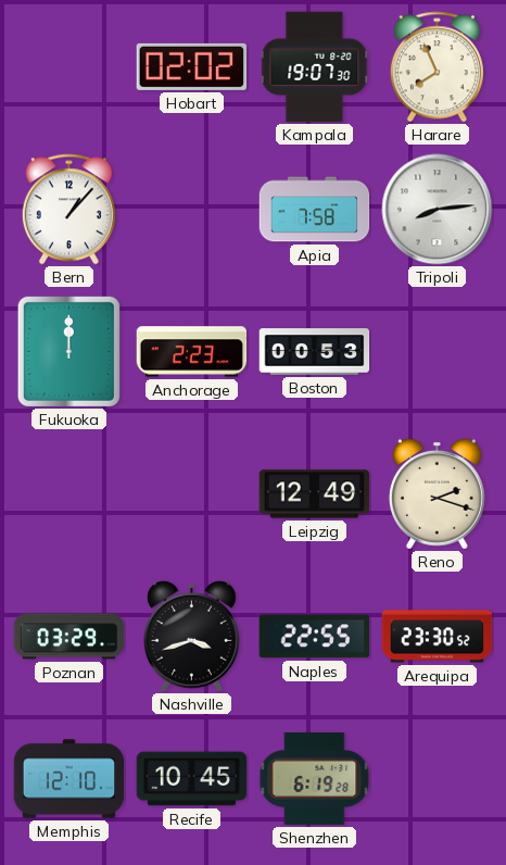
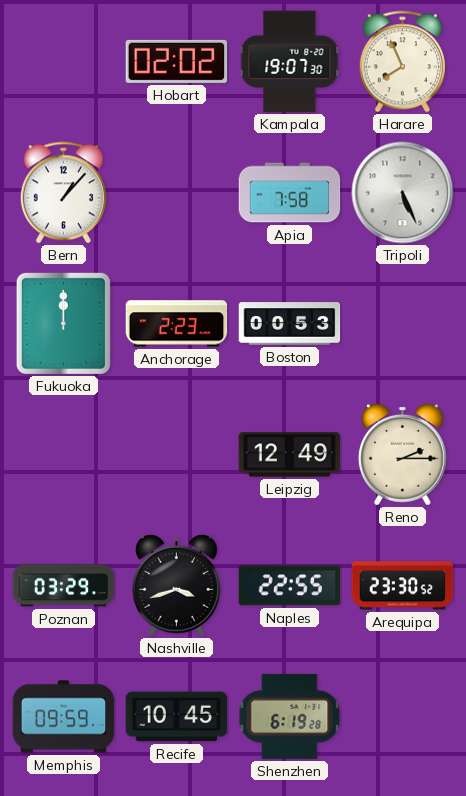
Tripoli: 8:14 -> 5:26
Reno: 2:18 -> 2:15
Memphis: 12:10 -> 09:59
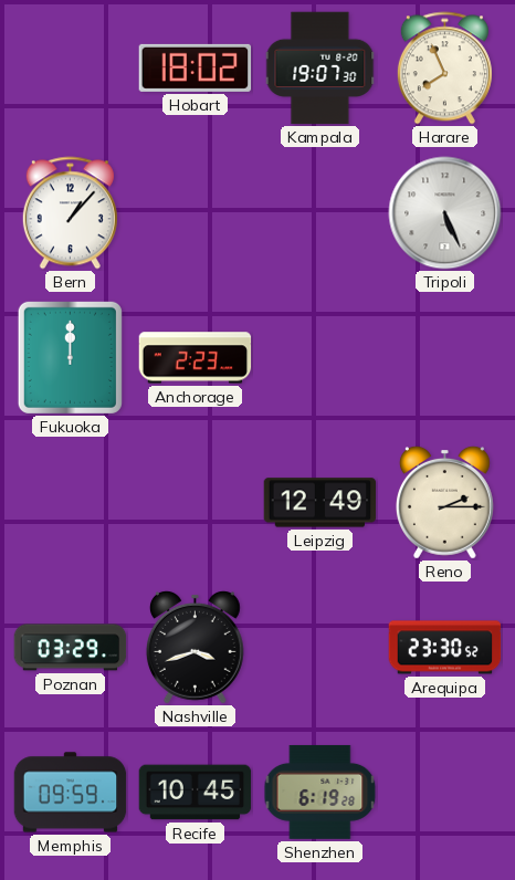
Hobart: 02:02 -> 18:02
Apia: 7:58 -> none
Boston: 00:53 -> none
Naples: 22:55 -> none
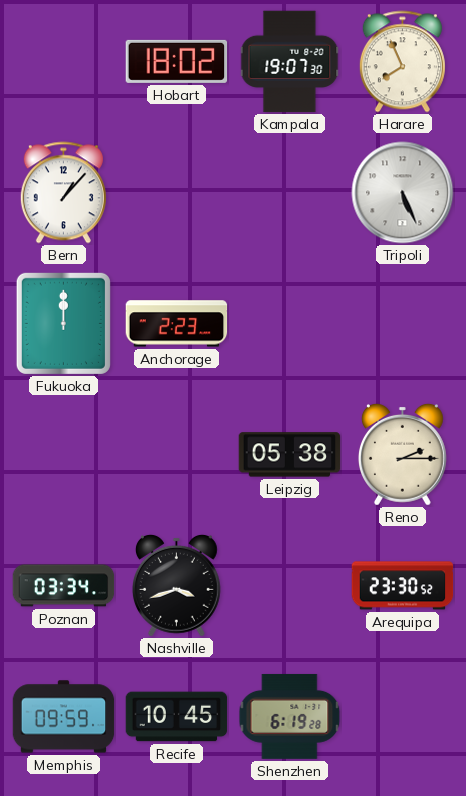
Leipzig: 12:49 -> 05:38
Poznan: 03:29 -> 03:34
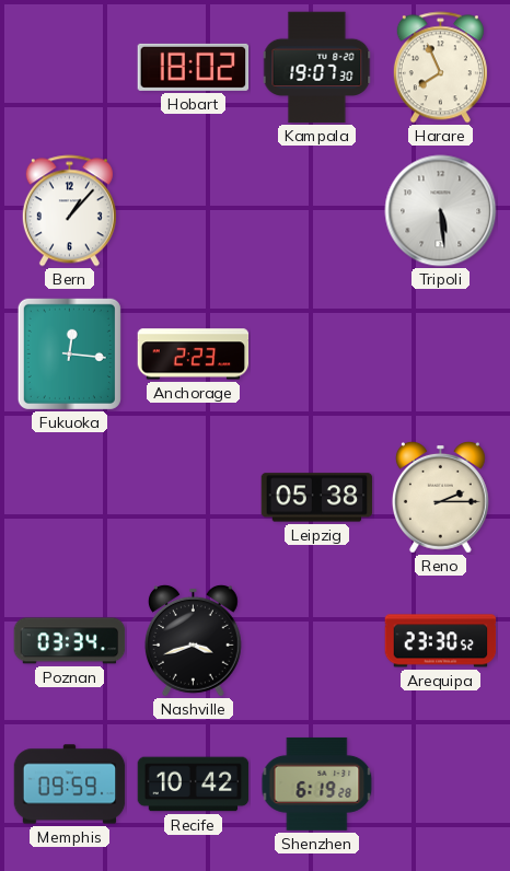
Tripoli: 5:26 -> 5:29
Fukuoka: 12:00 -> 12:16
Recife: 10:45 -> 10:42
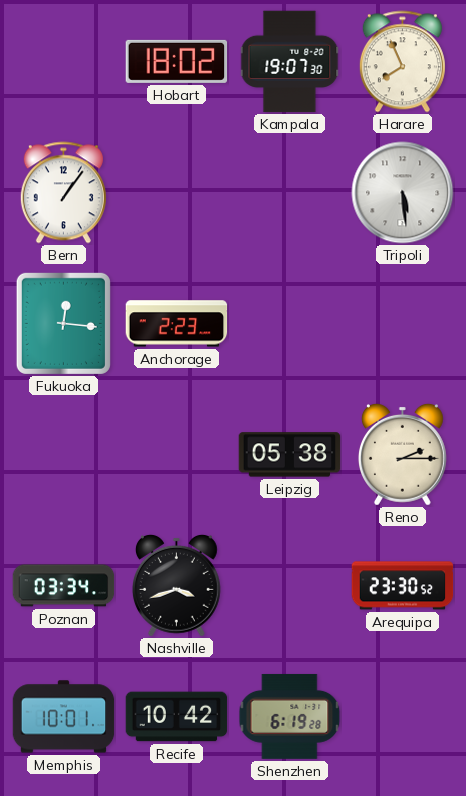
Bern: 1:07 -> 1:06
Memphis: 09:59 -> 10:01
